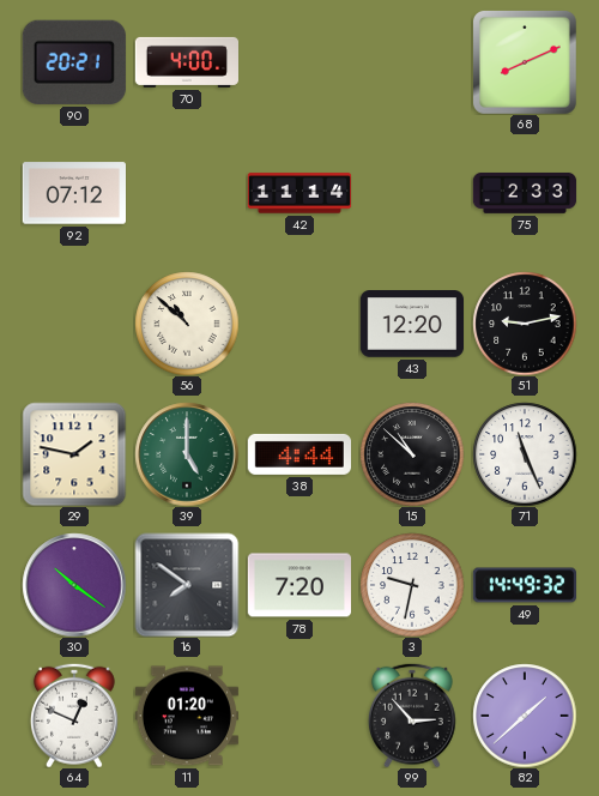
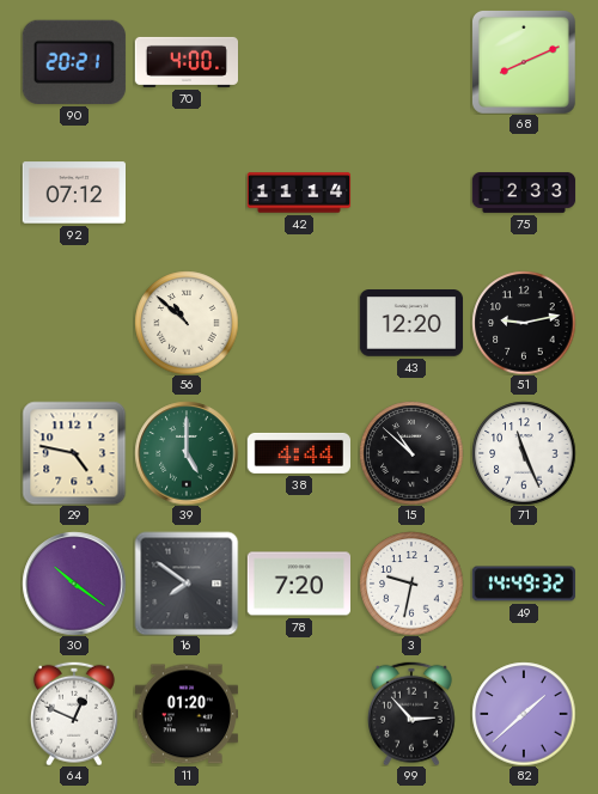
29: 1:47 -> 4:47
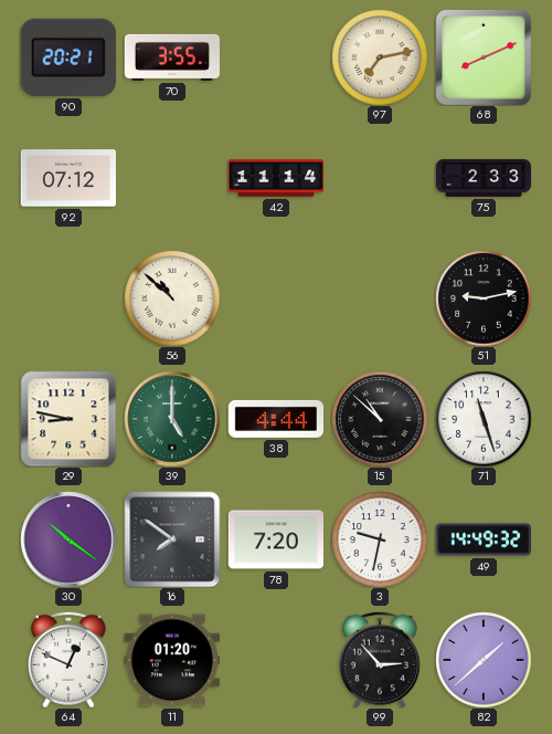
70: 4:00 -> 3:55
97: none -> 7:13
43: 12:20 -> none
29: 4:47 -> 8:47
71: 11:26 -> 11:27
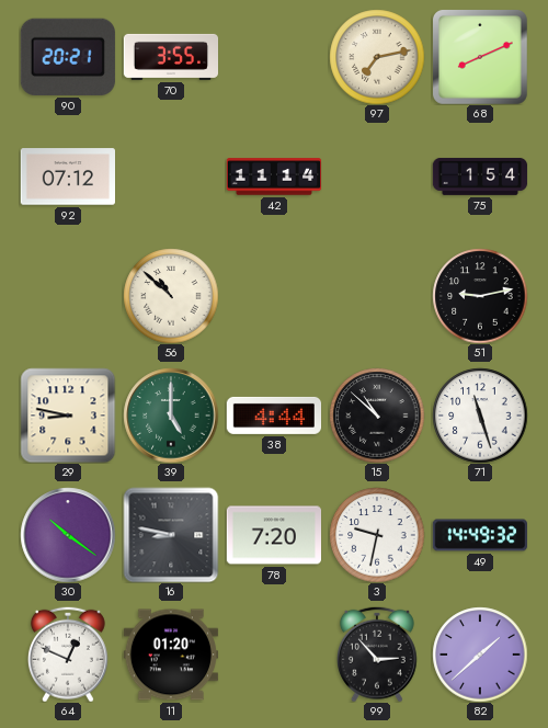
75: 2:33 -> 1:54
16: 7:51 -> 8:47
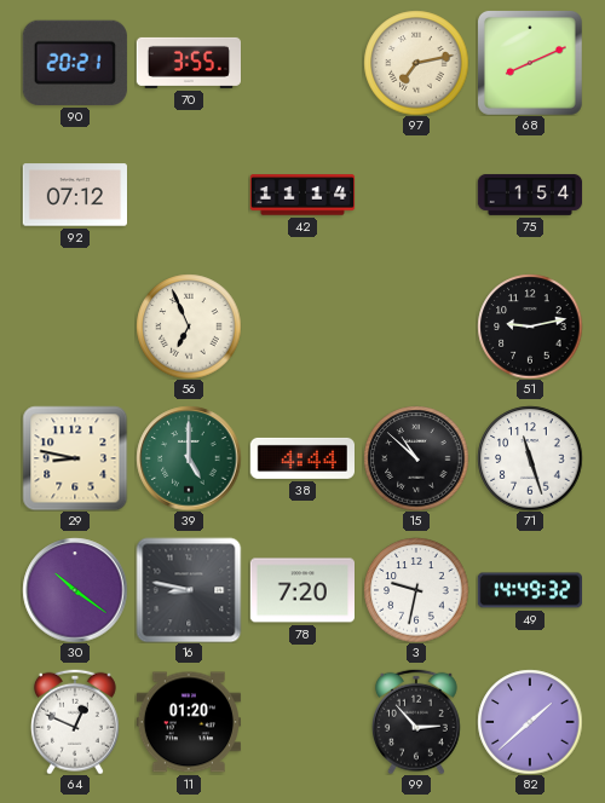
56: 10:52 -> 6:56
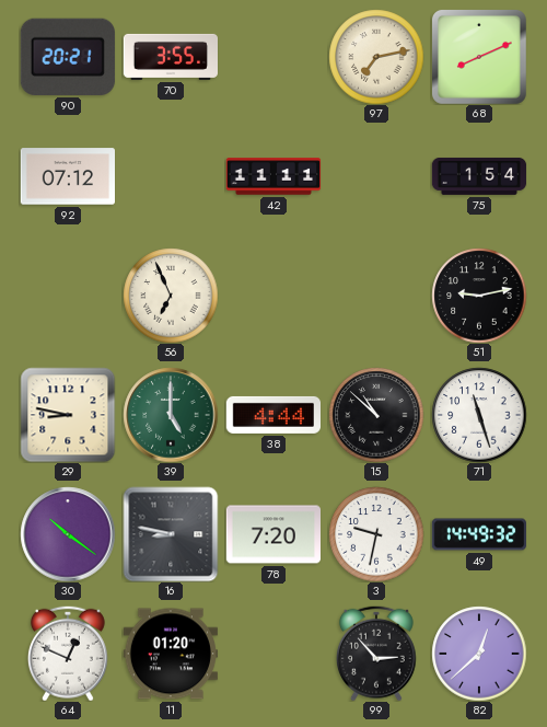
42: 11:14 -> 11:11
82: 1:38 -> 12:38
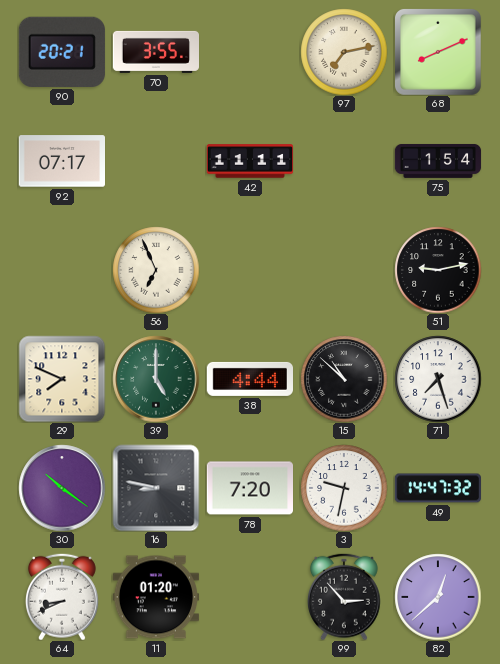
92: 07:12 -> 07:17
29: 8:47 -> 7:49
71: 11:27 -> 7:27
49: 14:49 -> 14:47
64: 12:49 -> 8:41
